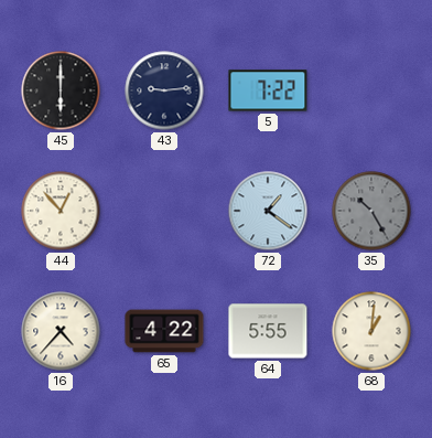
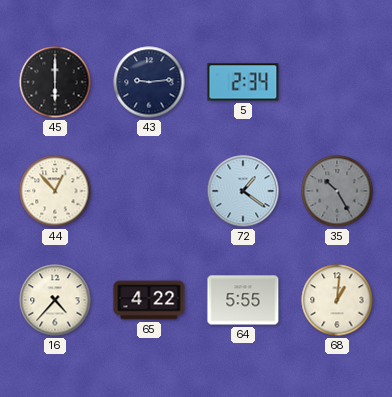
5: 7:22 -> 2:34
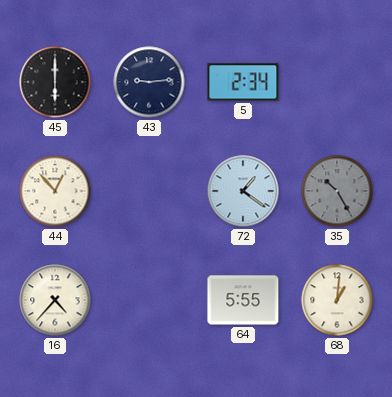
65: 4:22 -> none
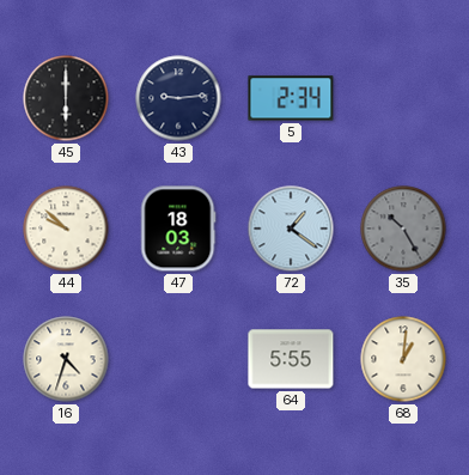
44: 12:53 -> 9:52
47: none -> 18:03
16: 4:37 -> 4:33
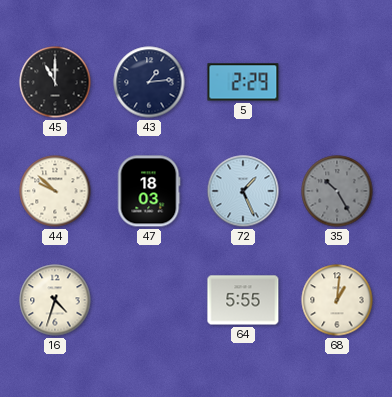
45: 6:00 -> 11:00
43: 9:14 -> 1:14
5: 2:34 -> 2:29
72: 1:21 -> 1:26
